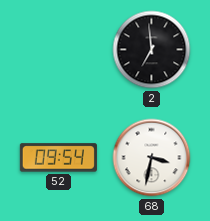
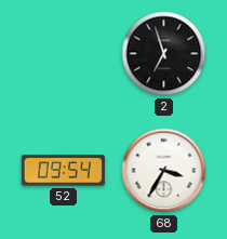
2: 6:59 -> 6:57
68: 3:32 -> 3:35
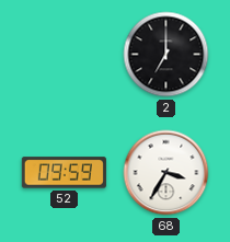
2: 6:57 -> 7:00
52: 09:54 -> 09:59
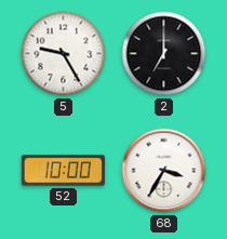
5: none -> 9:25
52: 09:59 -> 10:00
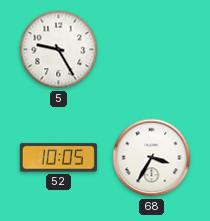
2: 7:00 -> none
52: 10:00 -> 10:05
